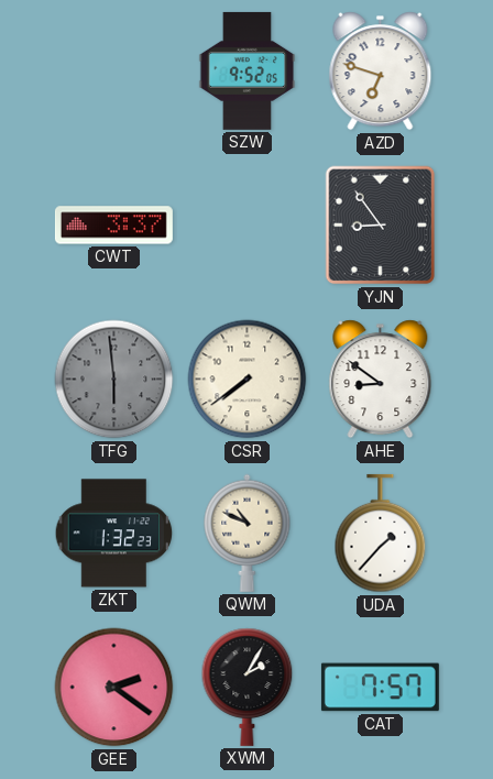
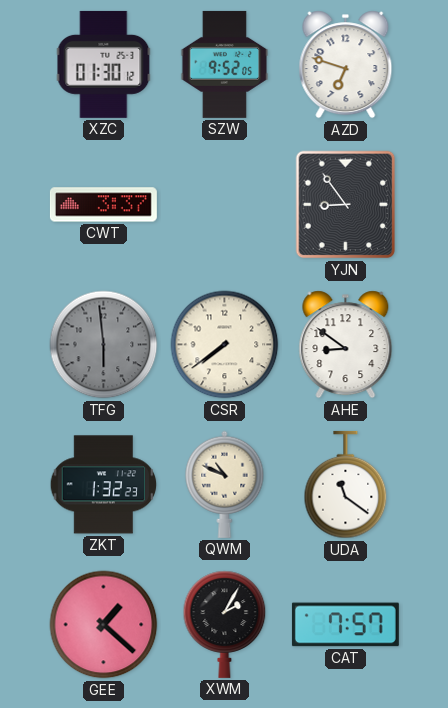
XZC: none -> 01:30
UDA: 1:37 -> 11:21
GEE: 2:21 -> 1:22
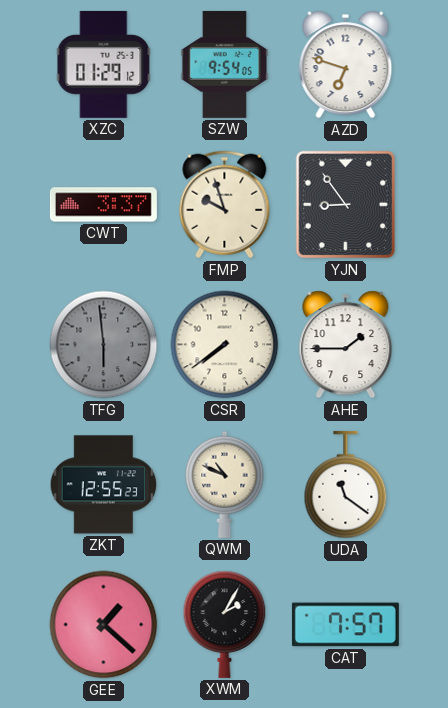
XZC: 01:30 -> 01:29
SZW: 9:52 -> 9:54
FMP: none -> 9:57
AHE: 8:51 -> 1:45
ZKT: 1:32 -> 12:55
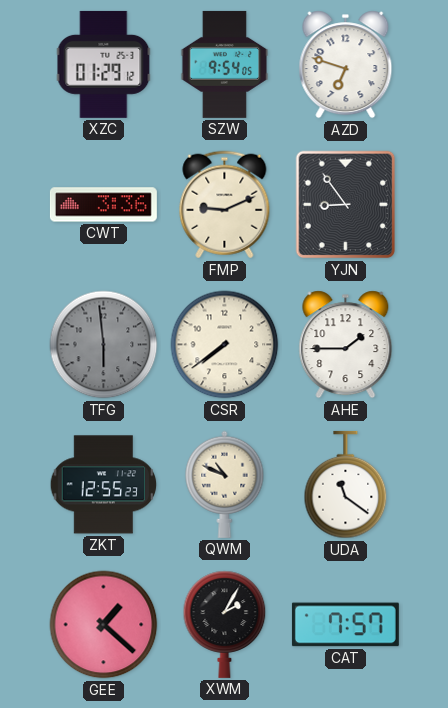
CWT: 3:37 -> 3:36
FMP: 9:57 -> 9:11
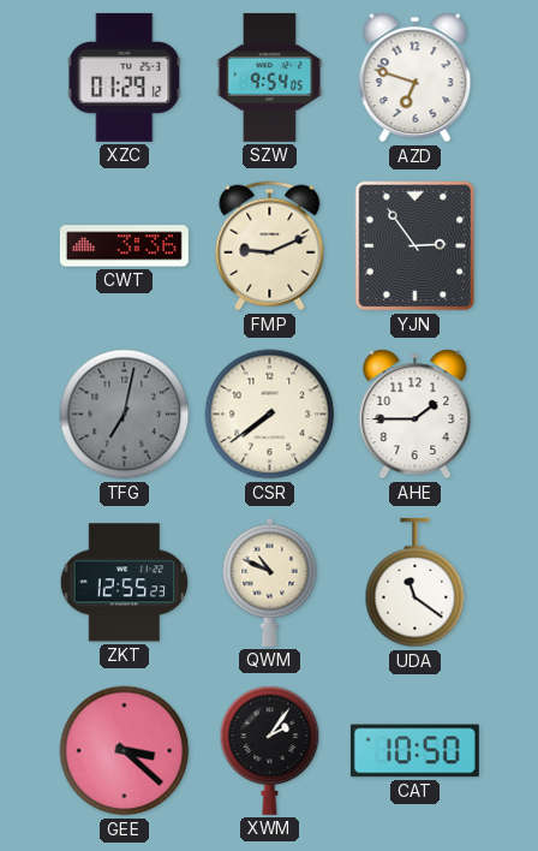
YJN: 8:54 -> 2:54
TFG: 5:59 -> 7:02
GEE: 1:22 -> 3:22
XWM: 2:05 -> 2:06
CAT: 7:57 -> 10:50
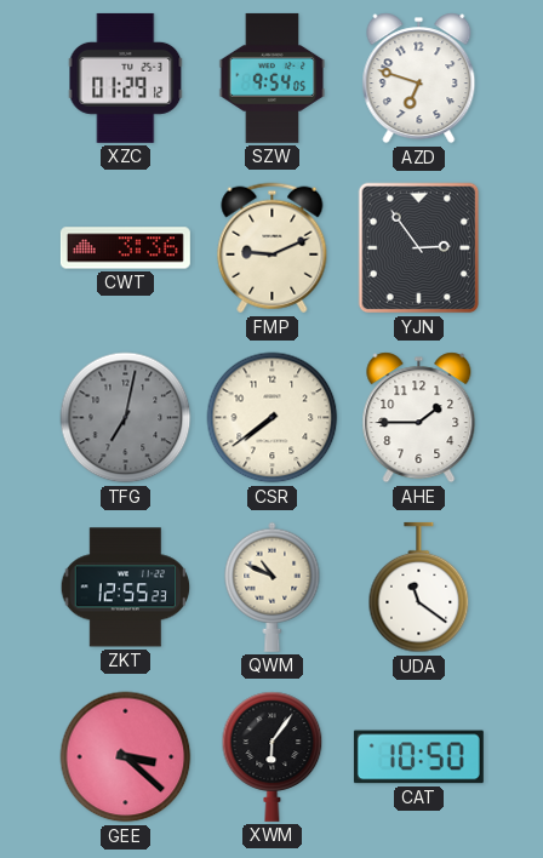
XWM: 2:06 -> 6:06
